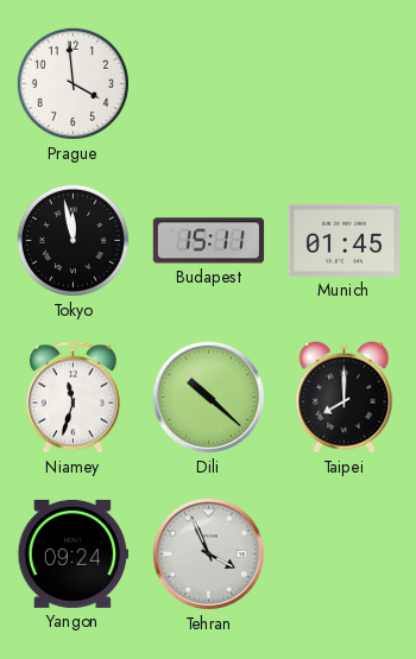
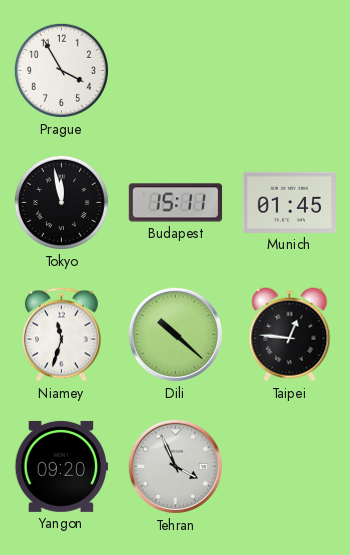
Prague: 3:59 -> 3:55
Taipei: 8:00 -> 12:46
Yangon: 09:24 -> 09:20
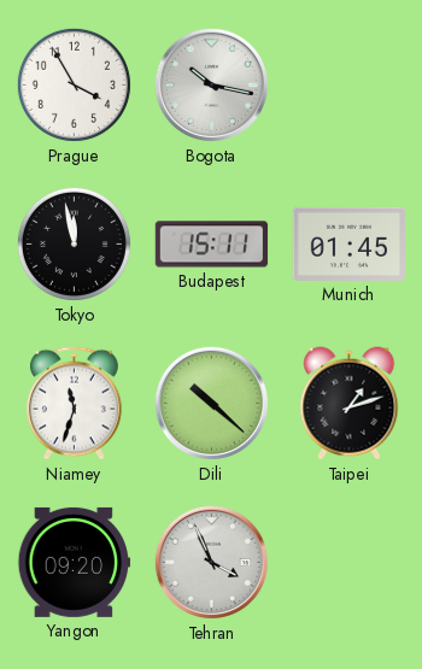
Bogota: none -> 10:17
Taipei: 12:46 -> 1:12
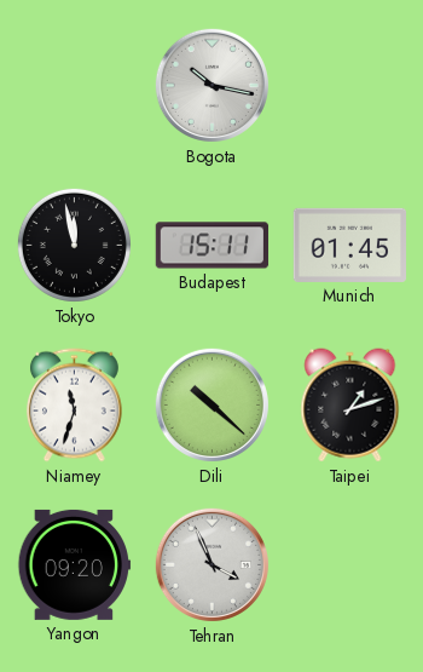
Prague: 3:55 -> none
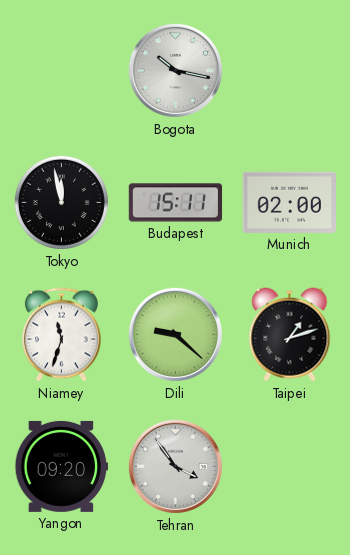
Munich: 01:45 -> 02:00
Dili: 10:22 -> 9:22
Tehran: 3:56 -> 3:54
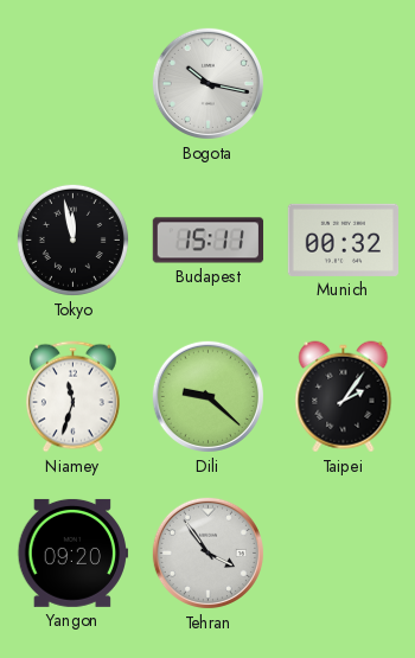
Munich: 02:00 -> 00:32
Taipei: 1:12 -> 2:06
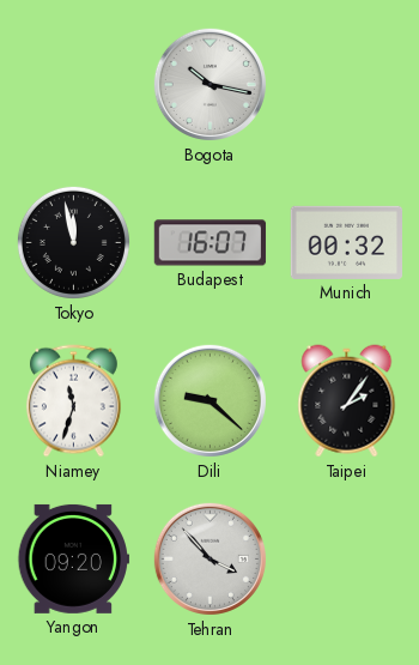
Budapest: 15:11 -> 16:07
Tehran: 3:54 -> 3:53
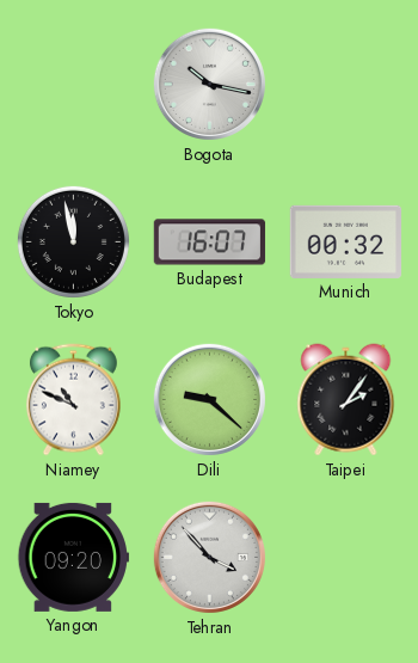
Niamey: 11:33 -> 10:49
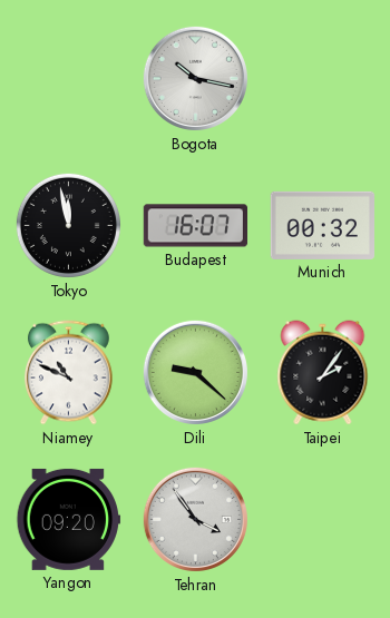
Tehran: 3:53 -> 3:54
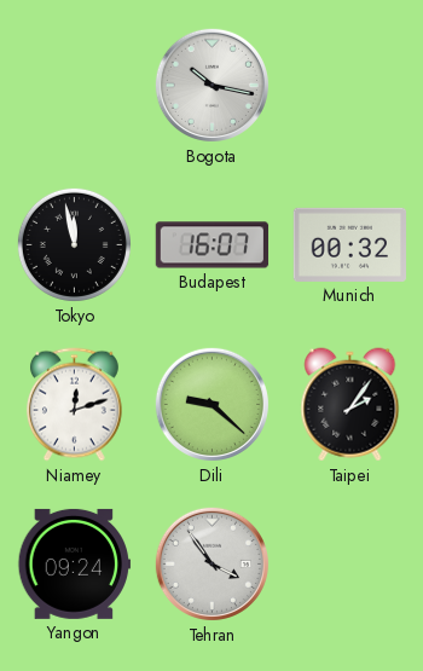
Niamey: 10:49 -> 12:12
Yangon: 09:20 -> 09:24
